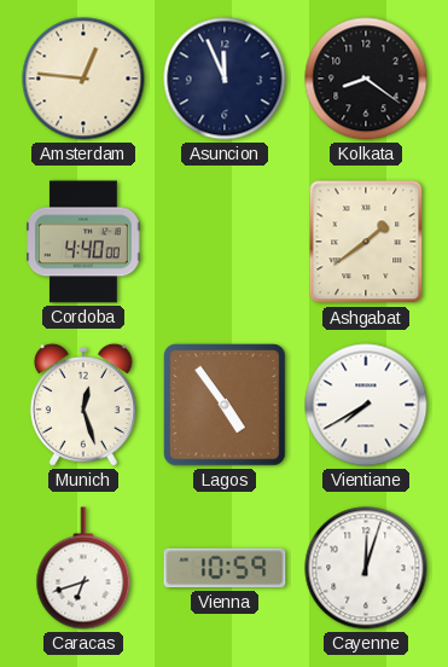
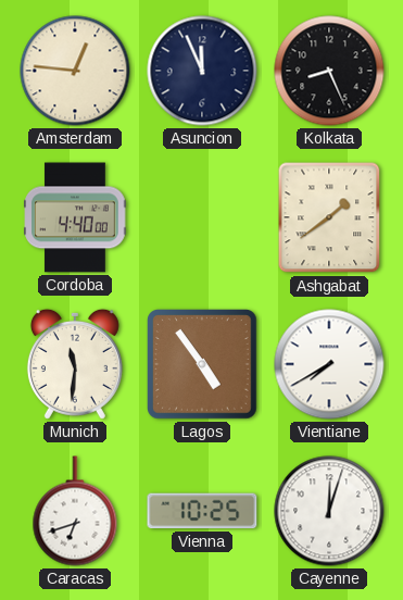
Kolkata: 8:21 -> 8:26
Munich: 12:27 -> 11:31
Vienna: 10:59 -> 10:25
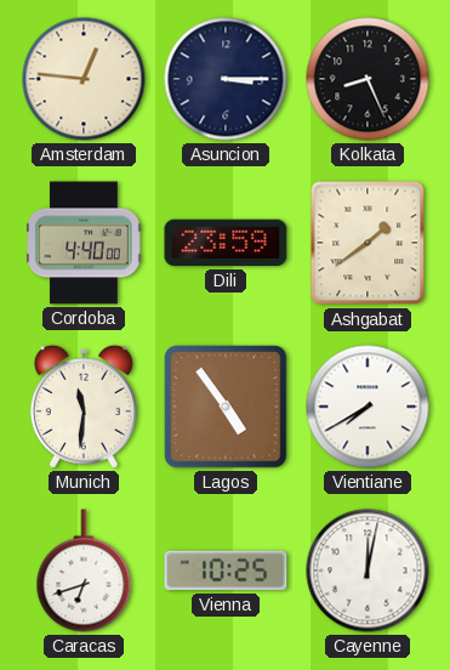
Asuncion: 11:56 -> 3:15
Dili: none -> 23:59
Cayenne: 12:03 -> 12:02
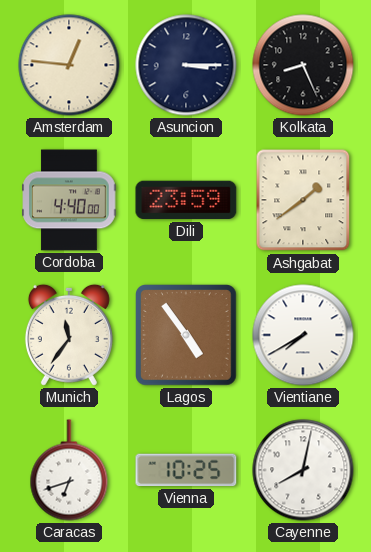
Munich: 11:31 -> 11:36
Cayenne: 12:02 -> 8:02
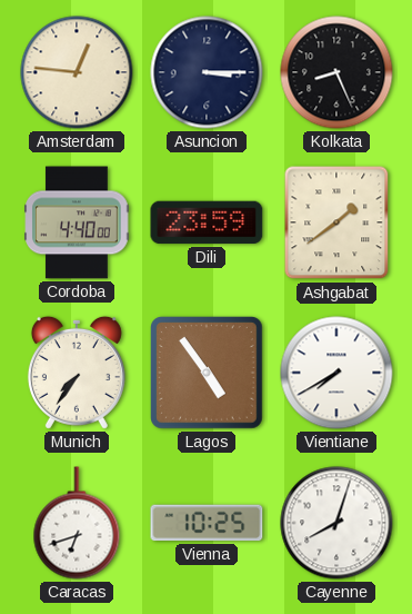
Munich: 11:36 -> 7:36
Cayenne: 8:02 -> 8:03
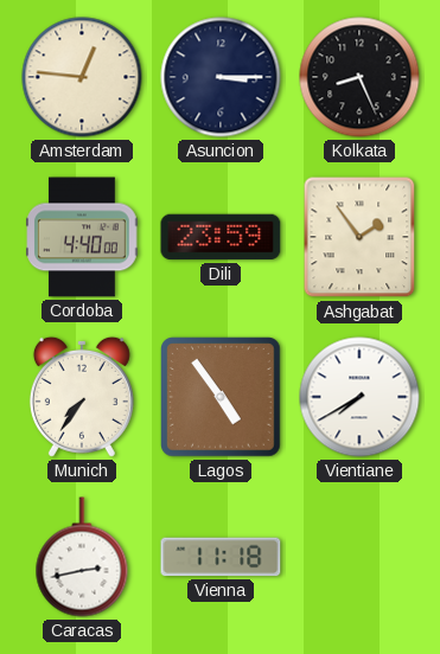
Ashgabat: 1:39 -> 1:54
Caracas: 6:42 -> 2:43
Vienna: 10:25 -> 11:18
Cayenne: 8:03 -> none
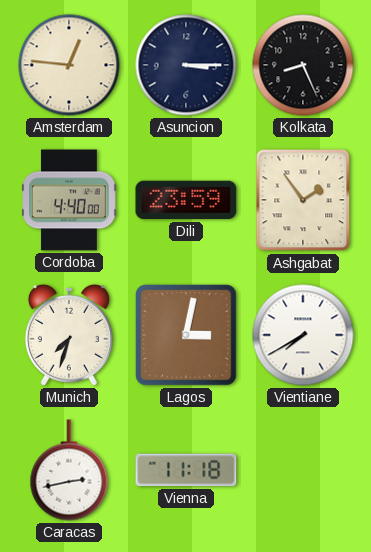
Munich: 7:36 -> 7:33
Lagos: 4:54 -> 3:02
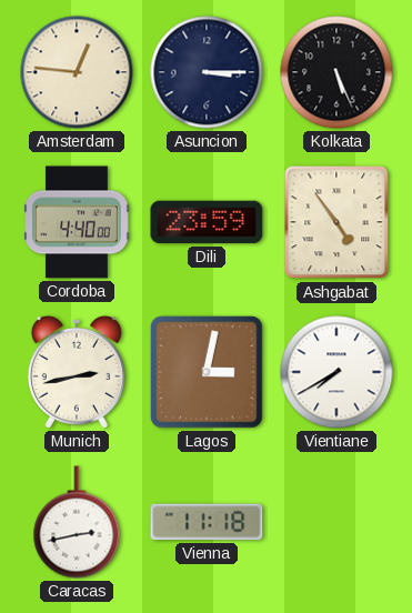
Kolkata: 8:26 -> 5:26
Ashgabat: 1:54 -> 4:54
Munich: 7:33 -> 2:43
